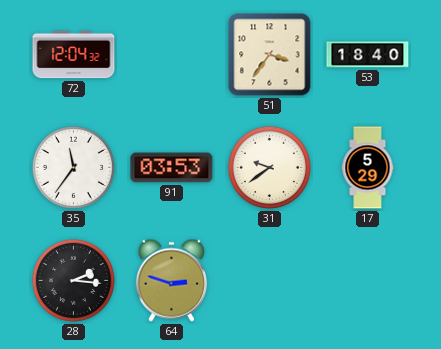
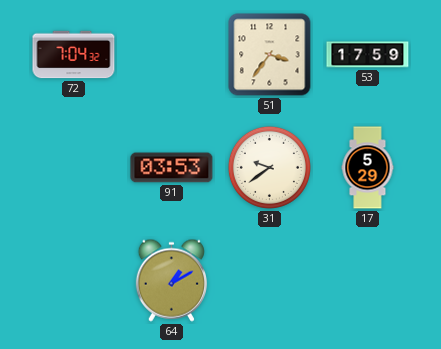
72: 12:04 -> 7:04
53: 18:40 -> 17:59
35: 11:36 -> none
28: 2:16 -> none
64: 2:48 -> 1:10
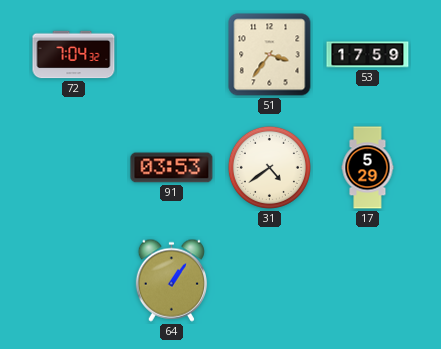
31: 9:39 -> 4:39
64: 1:10 -> 1:06
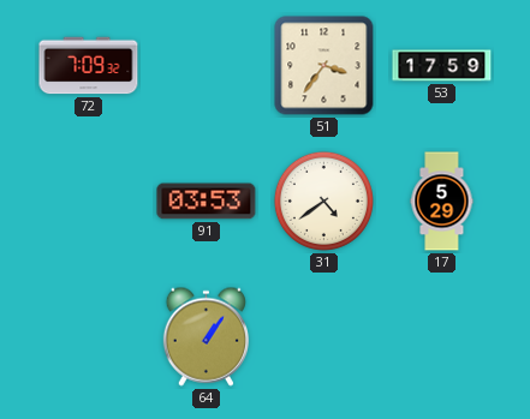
72: 7:04 -> 7:09
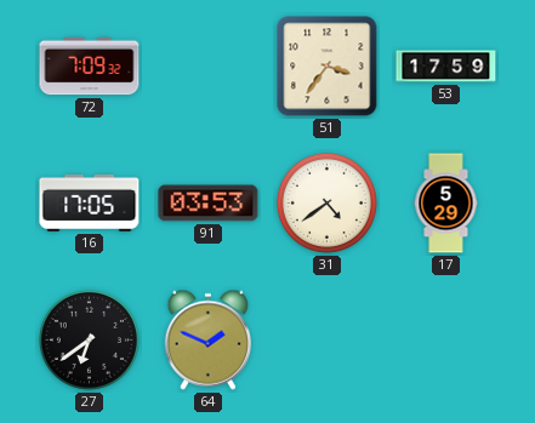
16: none -> 17:05
27: none -> 6:39
64: 1:06 -> 1:49
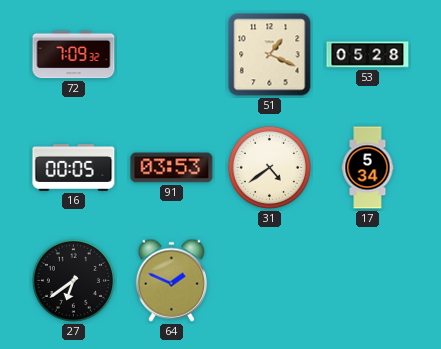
51: 3:36 -> 1:19
53: 17:59 -> 05:28
16: 17:05 -> 00:05
17: 5:29 -> 5:34
